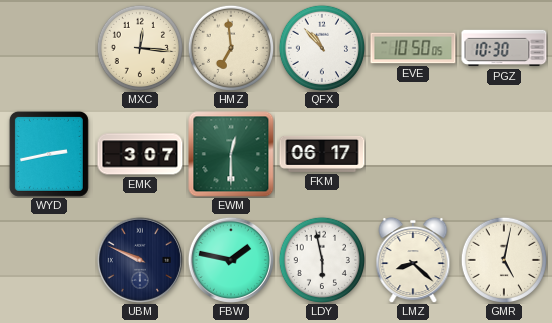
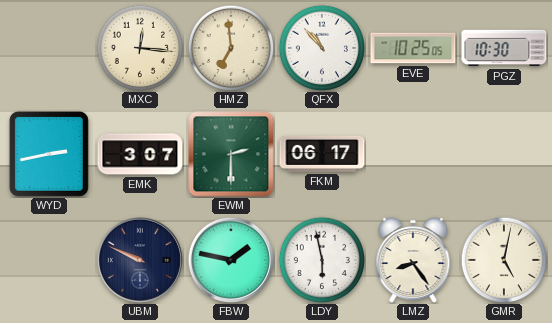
EVE: 10:50 -> 10:25
EWM: 12:30 -> 2:30
LMZ: 8:22 -> 8:24
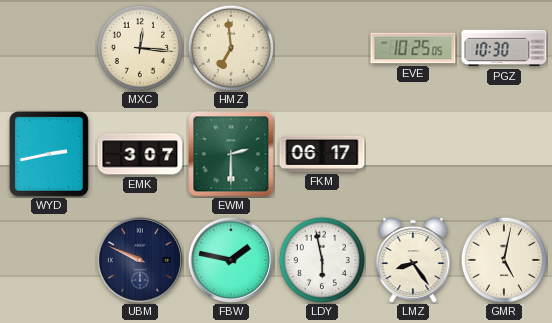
QFX: 10:53 -> none
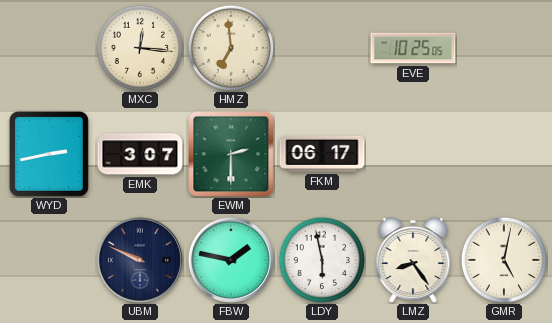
PGZ: 10:30 -> none
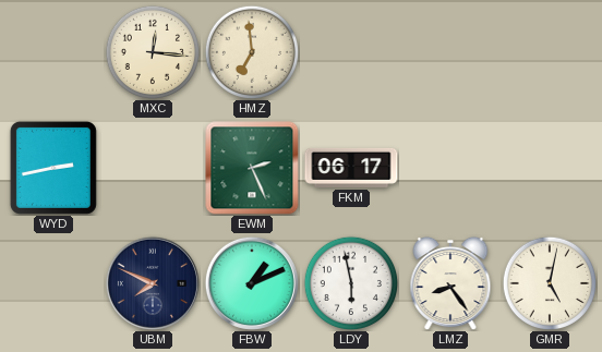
EVE: 10:25 -> none
EMK: 3:07 -> none
EWM: 2:30 -> 2:26
UBM: 9:49 -> 7:49
FBW: 1:47 -> 1:11
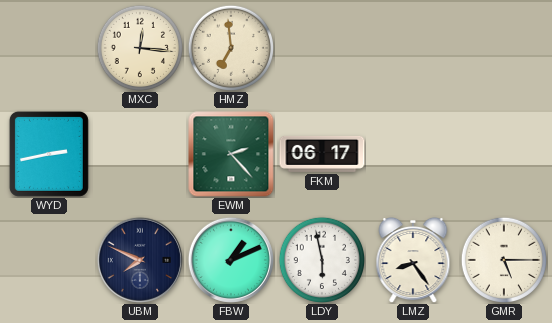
EWM: 2:26 -> 2:23
GMR: 5:02 -> 5:15
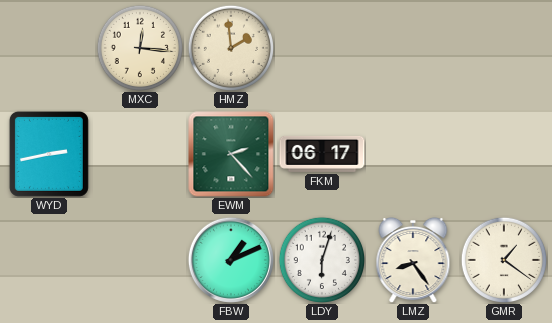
HMZ: 6:59 -> 1:59
UBM: 7:49 -> none
LDY: 5:58 -> 6:03
GMR: 5:15 -> 1:21
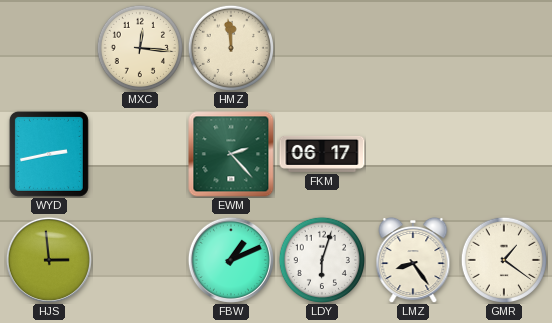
HMZ: 1:59 -> 11:59
HJS: none -> 2:59
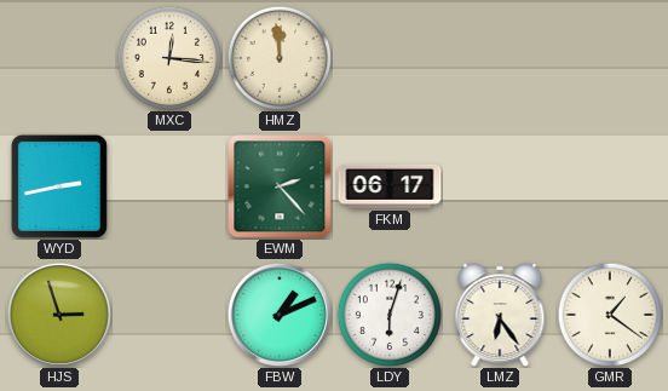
HJS: 2:59 -> 2:57
LMZ: 8:24 -> 6:24
